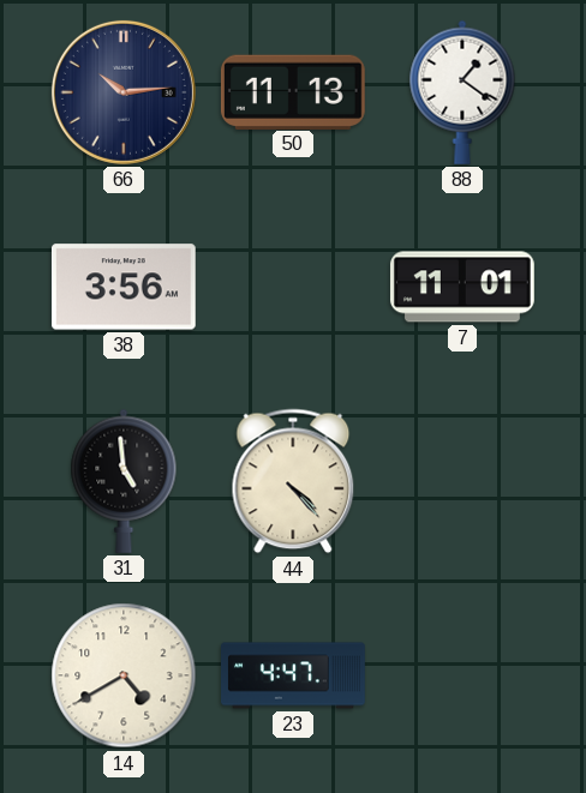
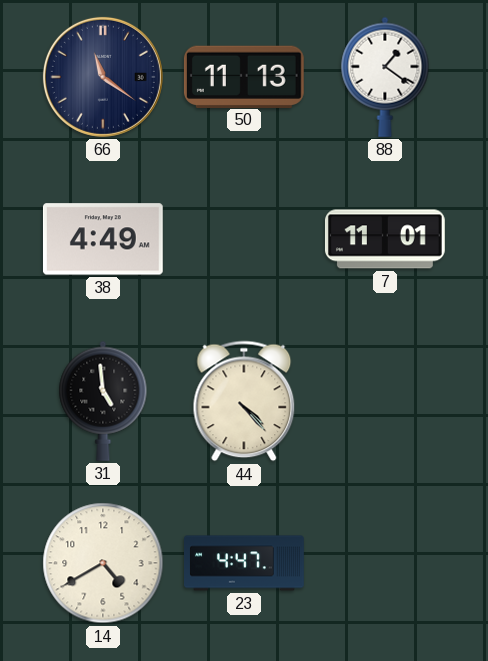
66: 10:14 -> 11:21
38: 3:56 -> 4:49
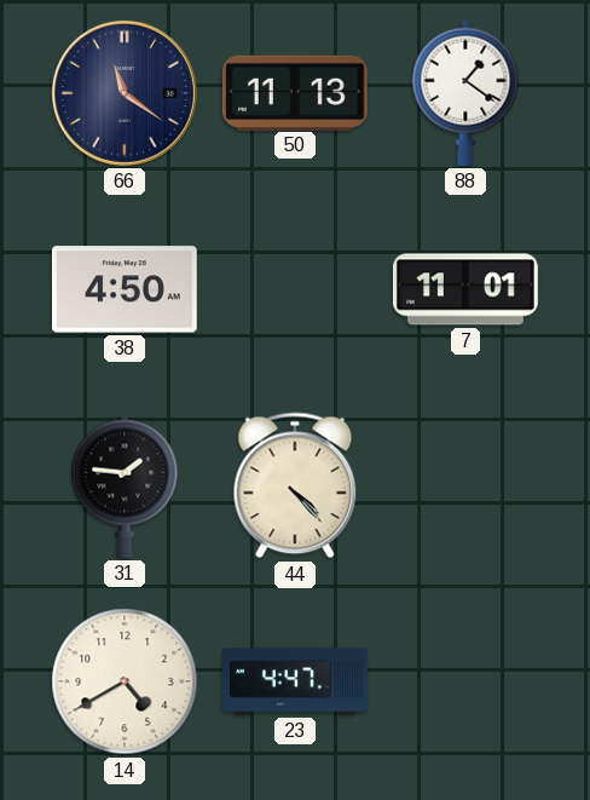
38: 4:49 -> 4:50
31: 4:59 -> 1:46
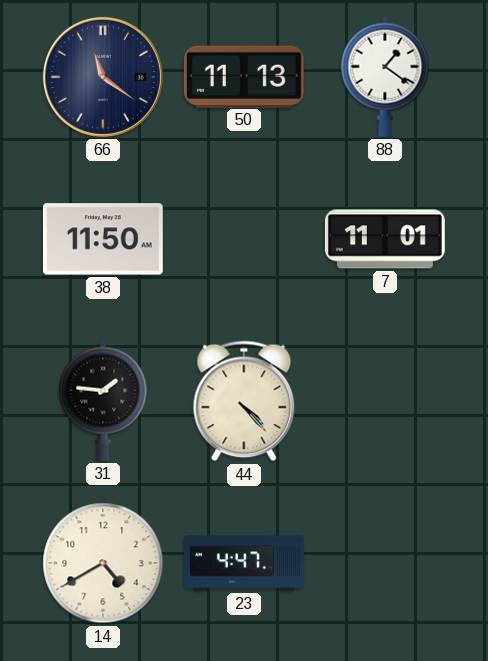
38: 4:50 -> 11:50
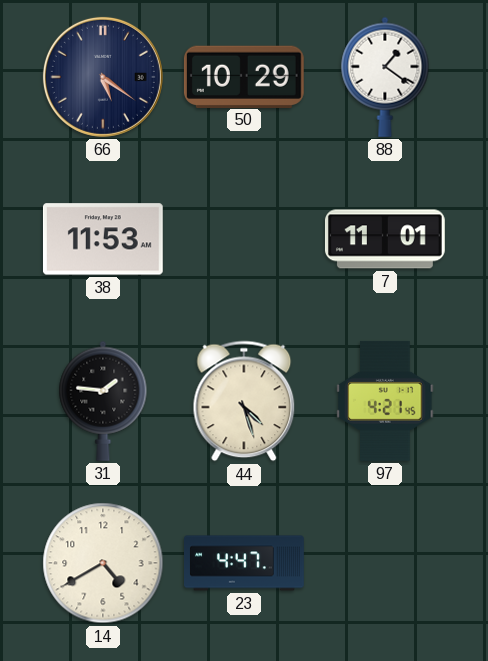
66: 11:21 -> 5:21
50: 11:13 -> 10:29
38: 11:50 -> 11:53
44: 4:23 -> 4:27
97: none -> 4:21
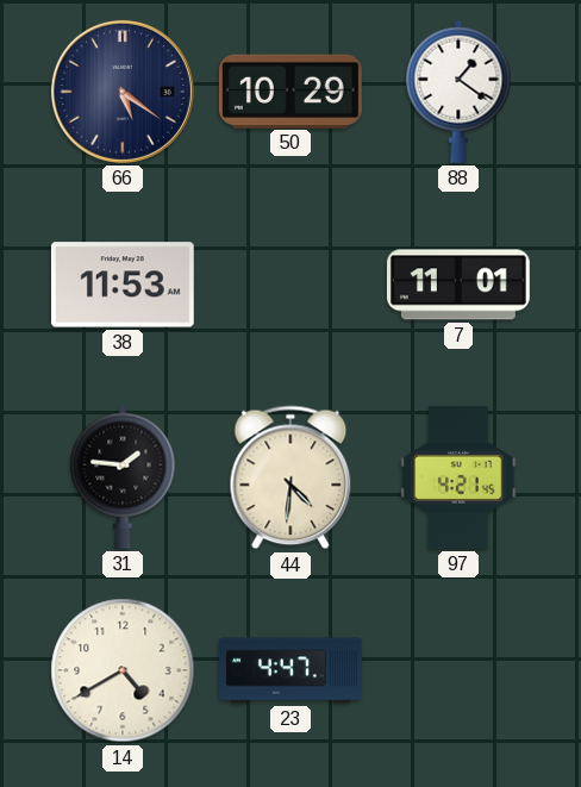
44: 4:27 -> 4:31
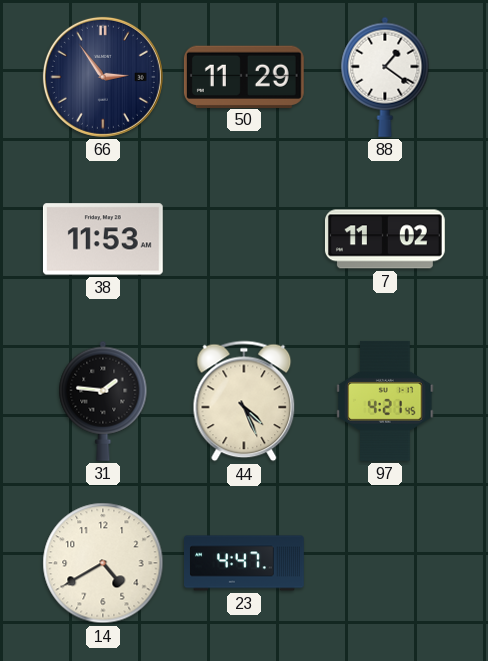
66: 5:21 -> 2:54
50: 10:29 -> 11:29
7: 11:01 -> 11:02
44: 4:31 -> 4:26
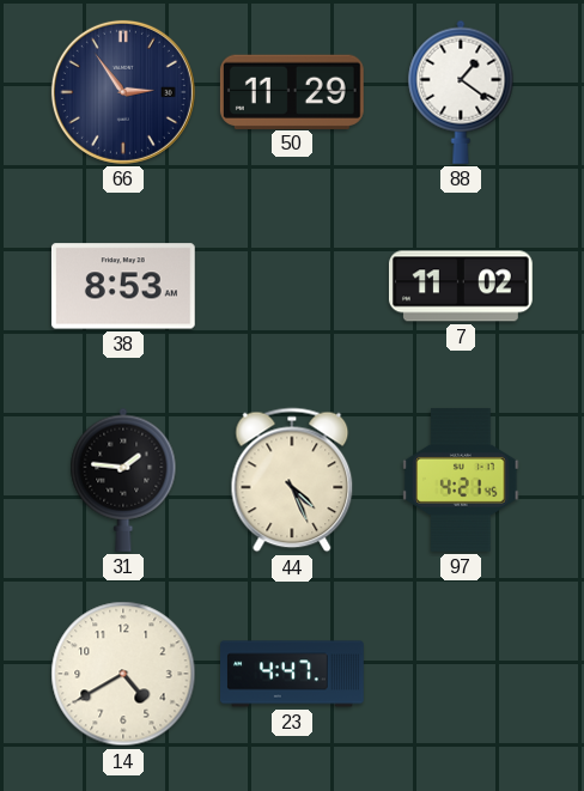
38: 11:53 -> 8:53
